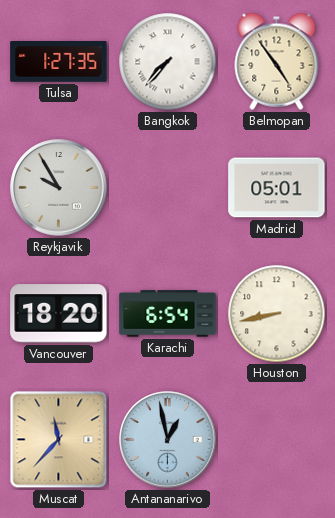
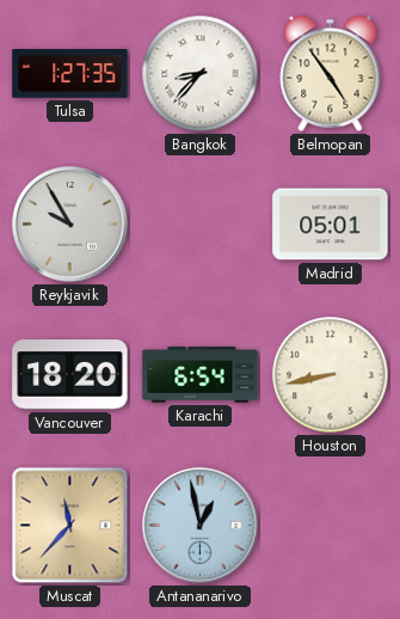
Bangkok: 7:37 -> 8:37
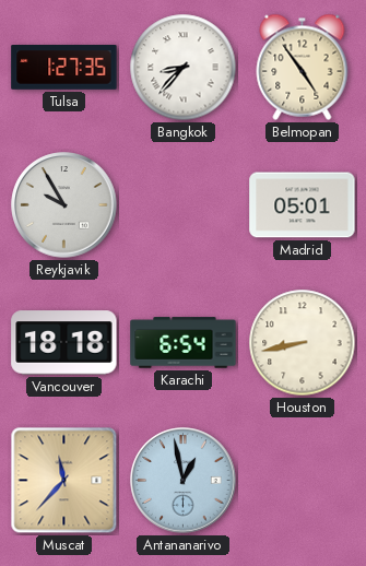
Vancouver: 18:20 -> 18:18
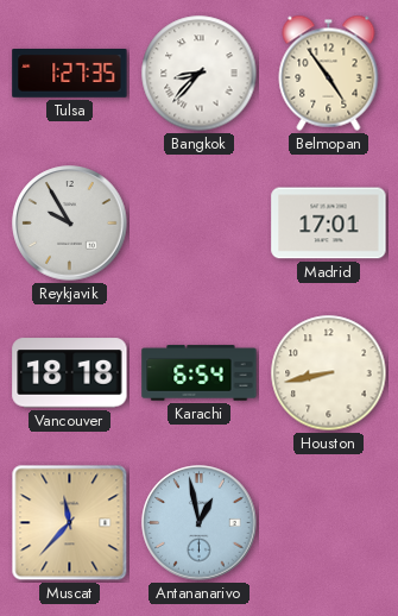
Madrid: 05:01 -> 17:01
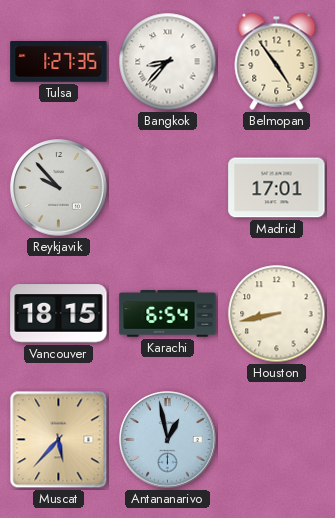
Reykjavik: 9:55 -> 9:53
Vancouver: 18:18 -> 18:15
Muscat: 11:37 -> 5:37
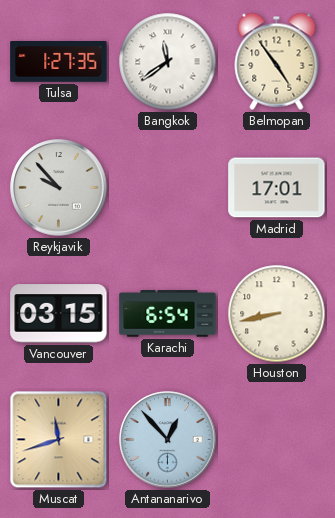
Bangkok: 8:37 -> 11:39
Vancouver: 18:15 -> 03:15
Muscat: 5:37 -> 11:42
Antananarivo: 12:58 -> 12:53
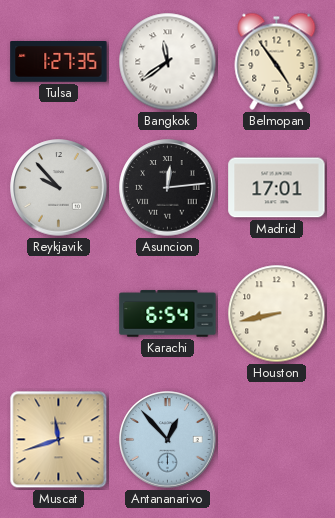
Asuncion: none -> 12:14
Vancouver: 03:15 -> none
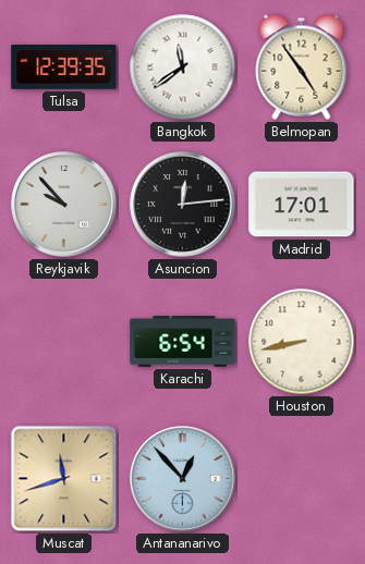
Tulsa: 1:27 -> 12:39
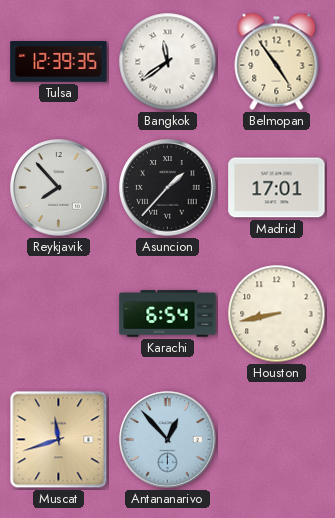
Reykjavik: 9:53 -> 7:53
Asuncion: 12:14 -> 1:37
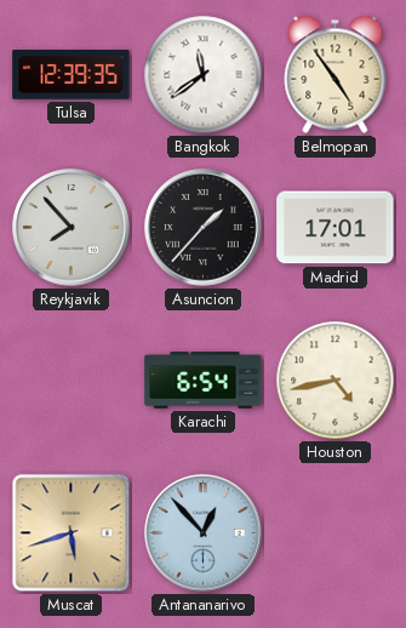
Houston: 8:43 -> 4:43
Muscat: 11:42 -> 5:42
